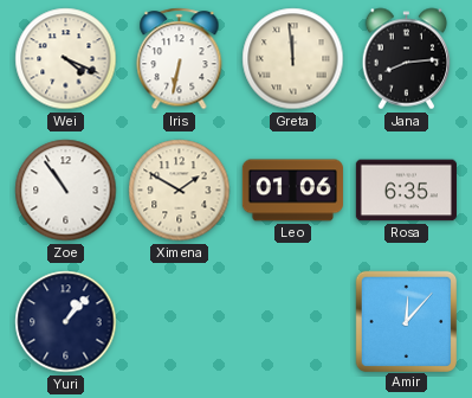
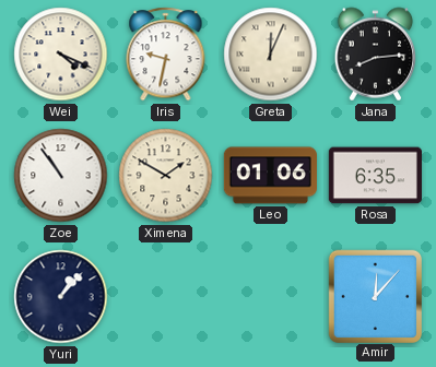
Iris: 6:32 -> 9:32
Greta: 11:59 -> 12:04
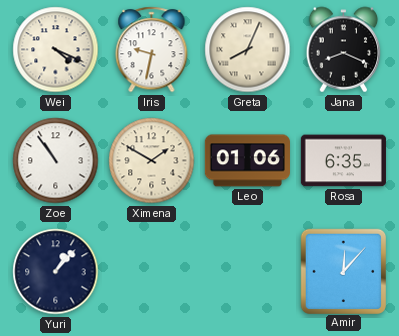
Greta: 12:04 -> 8:04
Jana: 8:14 -> 8:19
